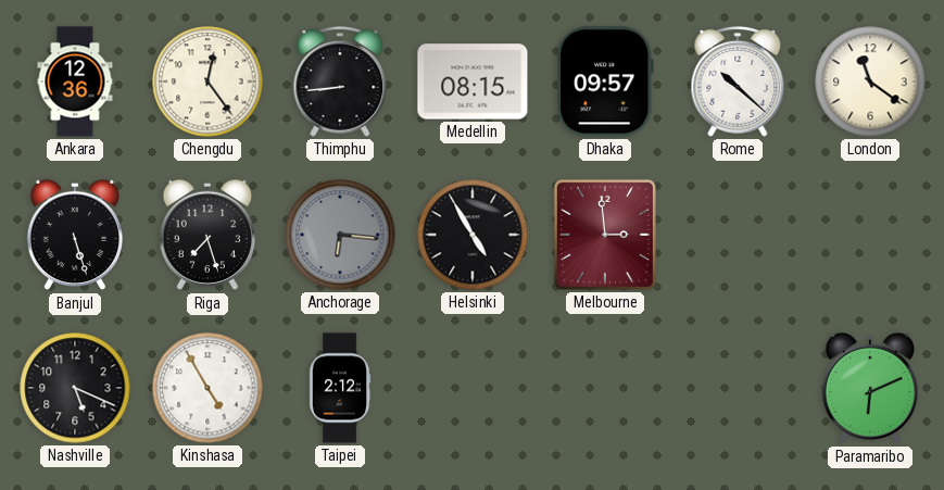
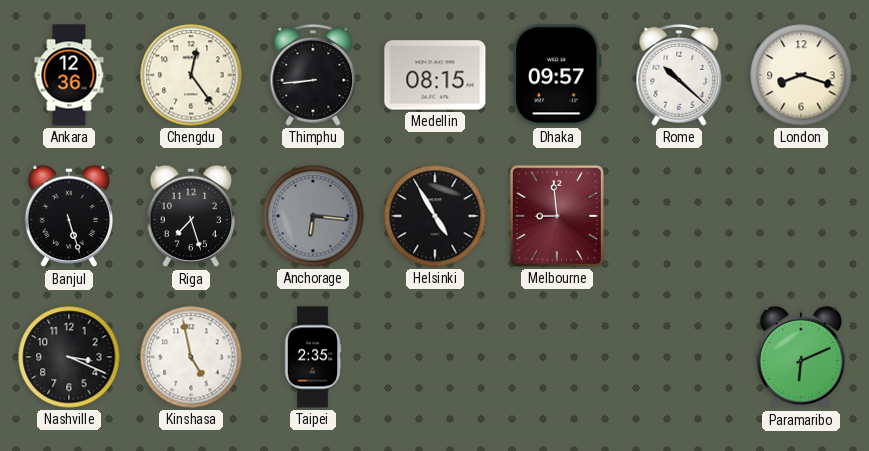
London: 11:21 -> 8:18
Melbourne: 2:59 -> 8:59
Nashville: 5:19 -> 3:19
Kinshasa: 4:55 -> 4:58
Taipei: 2:12 -> 2:35
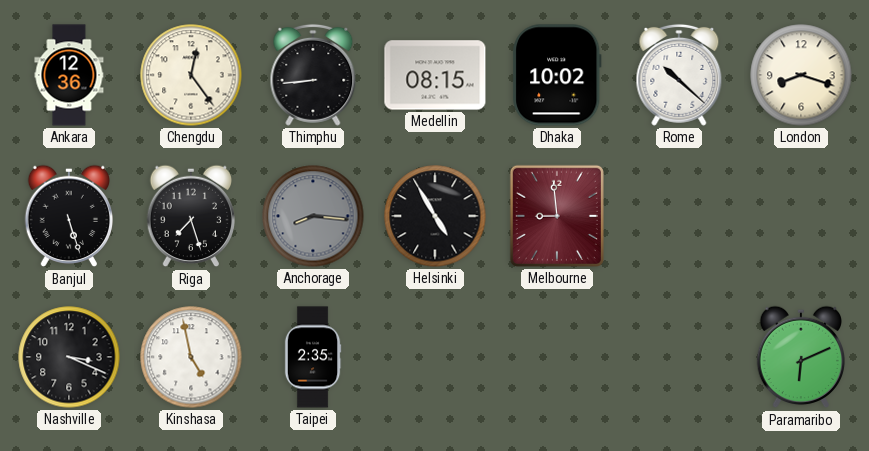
Dhaka: 09:57 -> 10:02
Anchorage: 6:16 -> 8:16
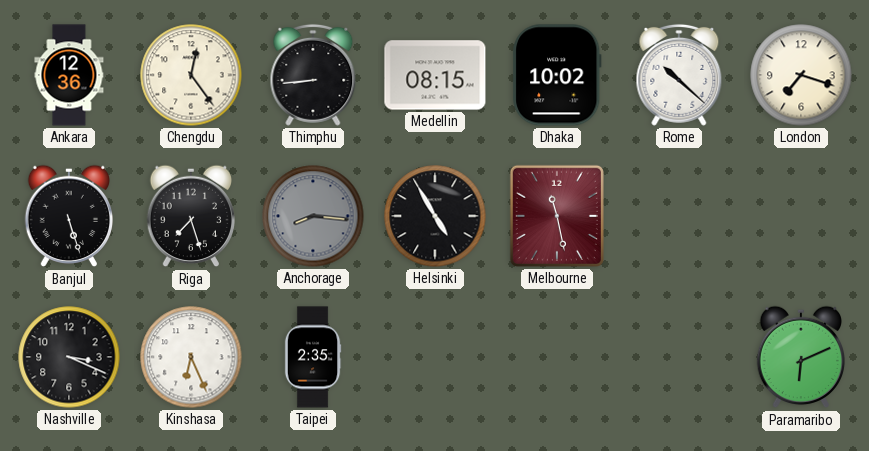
London: 8:18 -> 7:18
Melbourne: 8:59 -> 11:28
Kinshasa: 4:58 -> 6:26
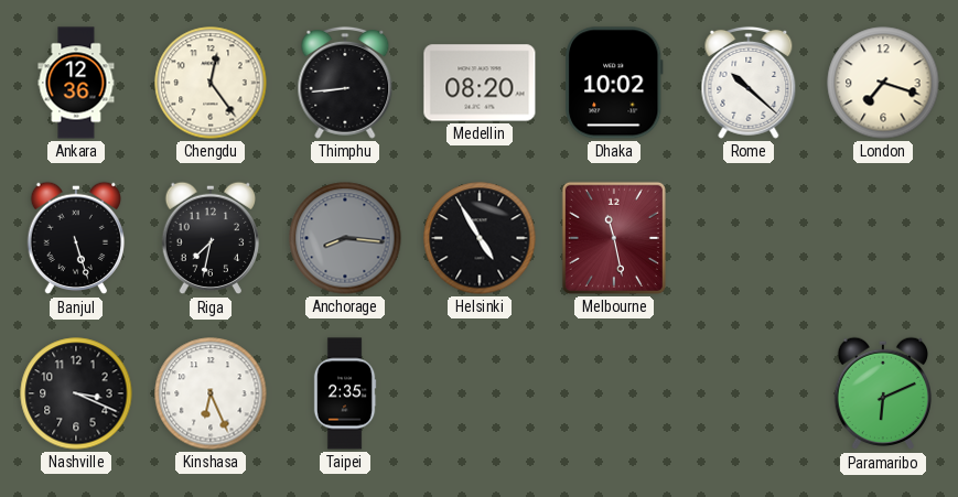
Medellin: 08:15 -> 08:20
Riga: 7:27 -> 7:32
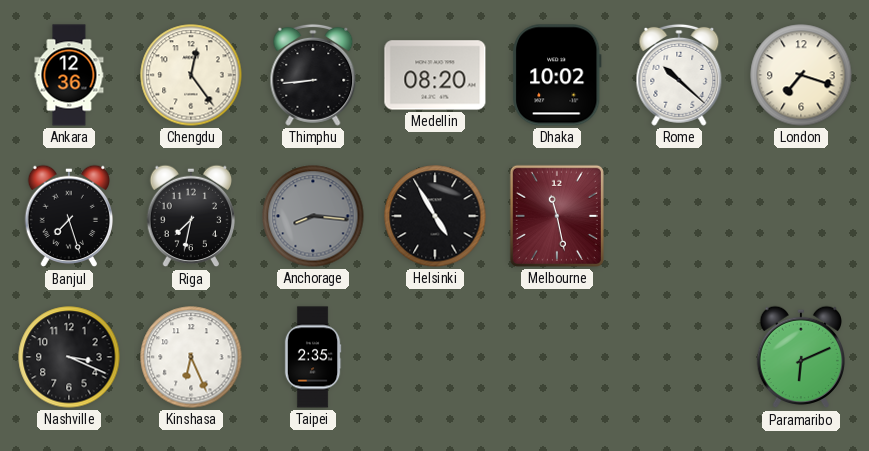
Banjul: 5:27 -> 7:27
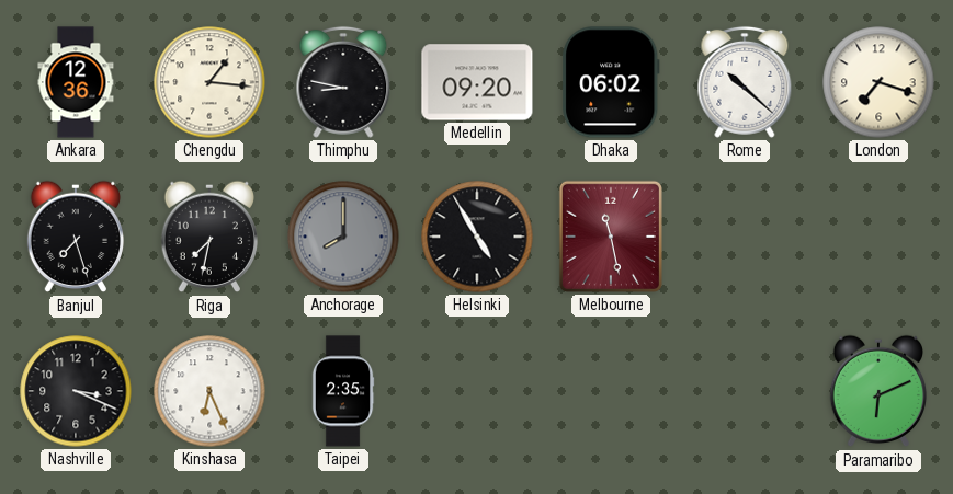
Chengdu: 12:24 -> 1:16
Thimphu: 8:44 -> 8:47
Medellin: 08:20 -> 09:20
Dhaka: 10:02 -> 06:02
Anchorage: 8:16 -> 8:00
